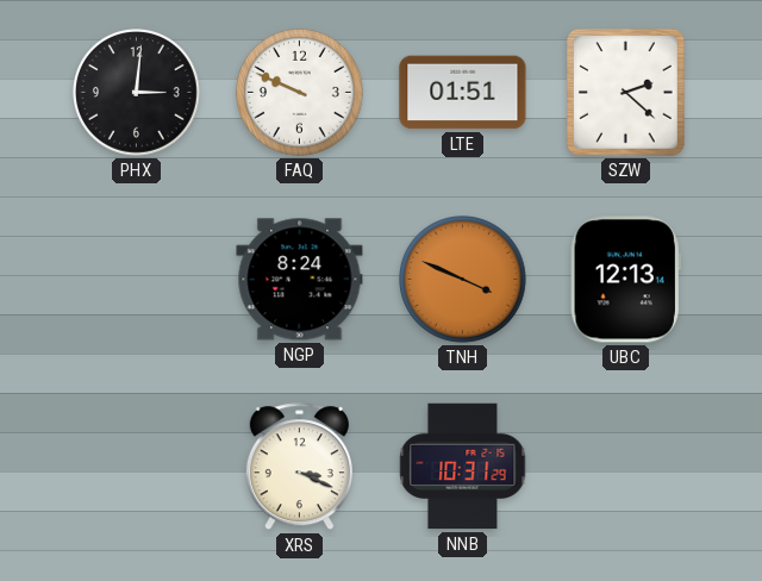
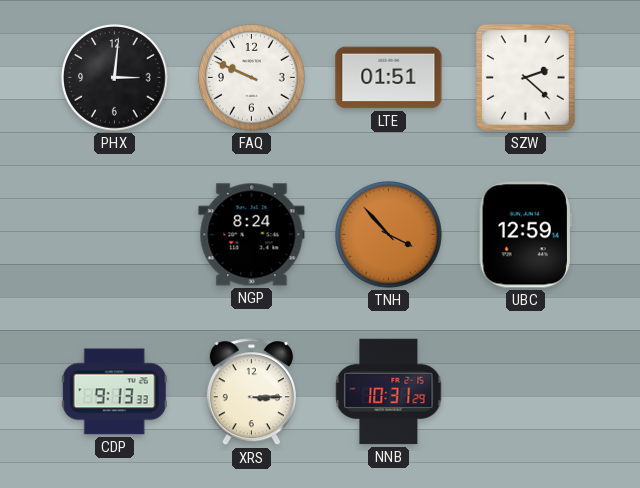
TNH: 3:49 -> 3:53
UBC: 12:13 -> 12:59
CDP: none -> 9:13
XRS: 3:19 -> 3:15
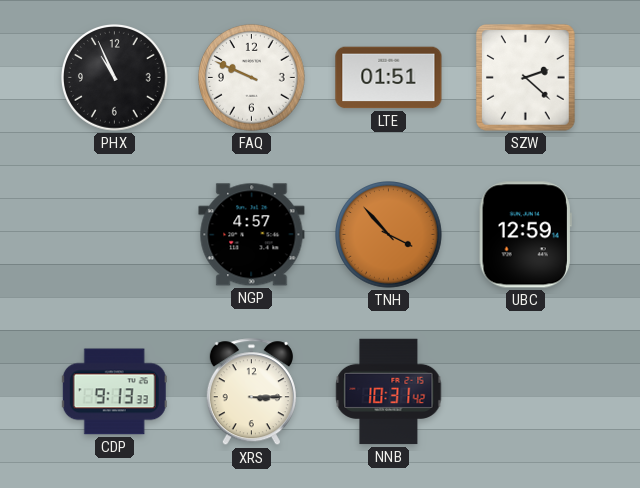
PHX: 3:01 -> 10:56
NGP: 8:24 -> 4:57
NNB: 10:31:29 -> 10:31:42
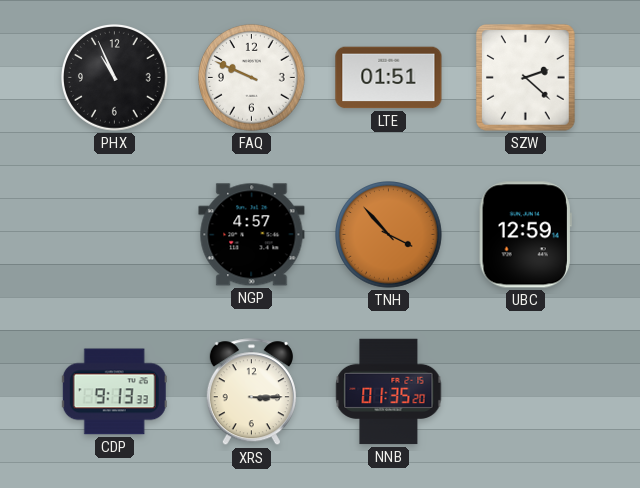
NNB: 10:31 -> 01:35
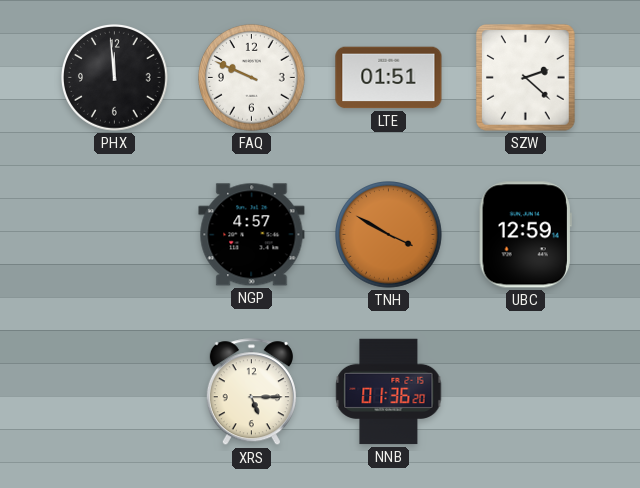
PHX: 10:56 -> 11:59
TNH: 3:53 -> 3:50
CDP: 9:13 -> none
XRS: 3:15 -> 5:15
NNB: 01:35 -> 01:36
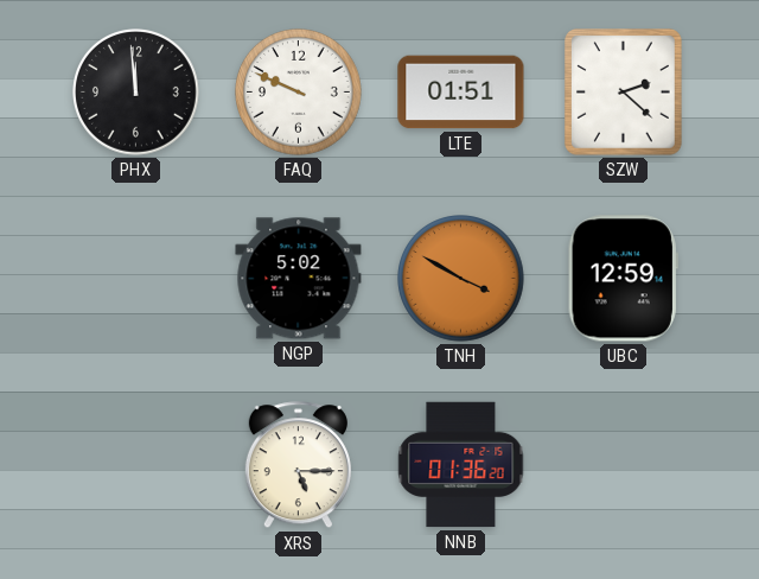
NGP: 4:57 -> 5:02
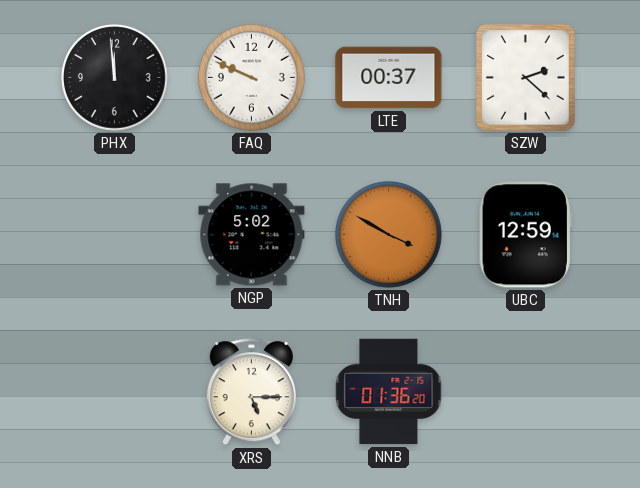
LTE: 01:51 -> 00:37
